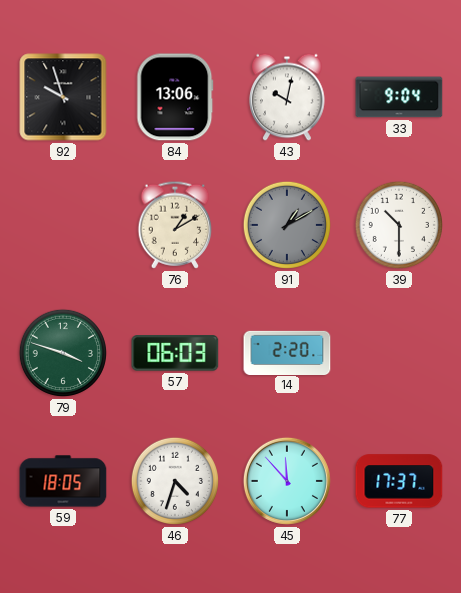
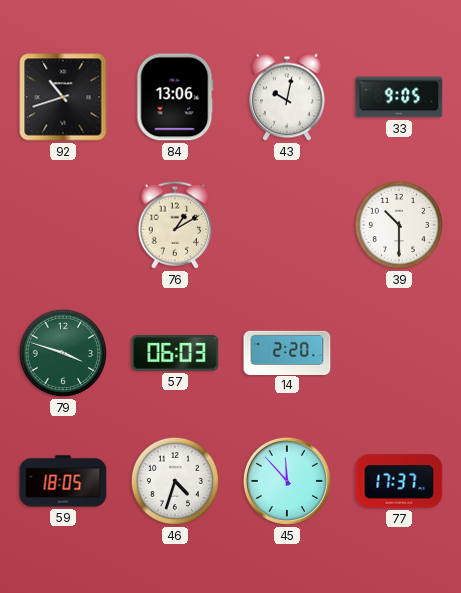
92: 9:57 -> 10:42
33: 9:04 -> 9:05
91: 1:10 -> none
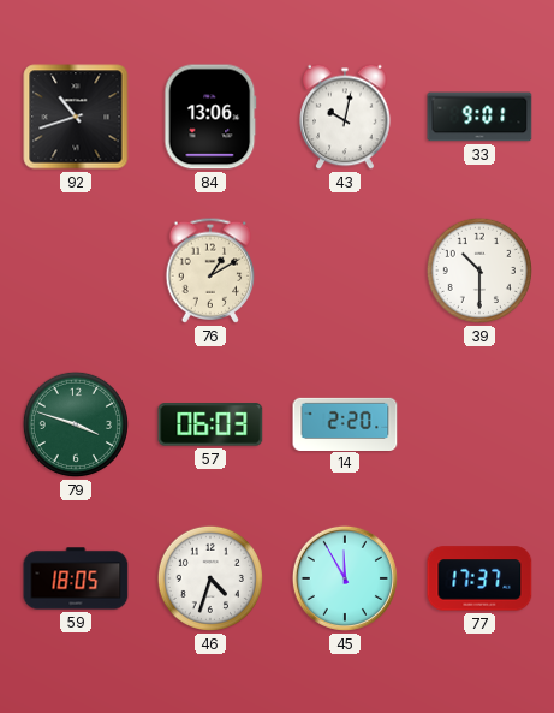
33: 9:05 -> 9:01
45: 11:53 -> 11:55
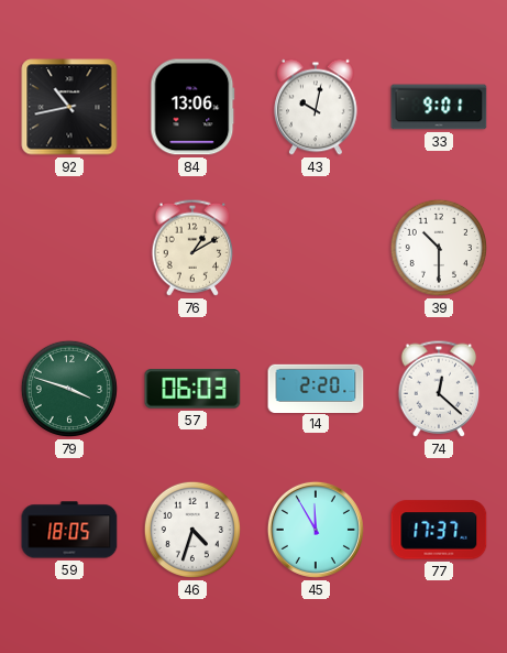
92: 10:42 -> 10:43
74: none -> 12:22
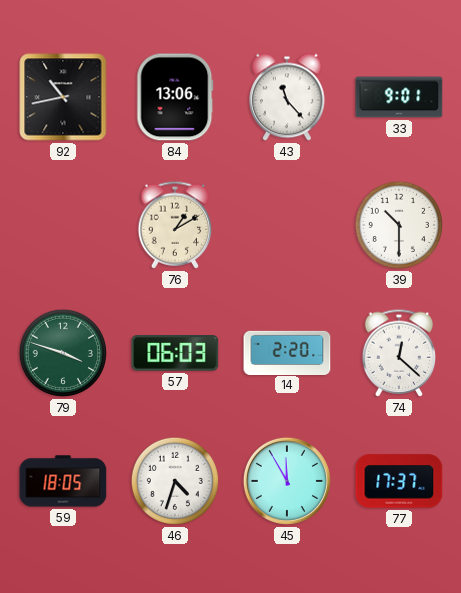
43: 10:02 -> 11:23
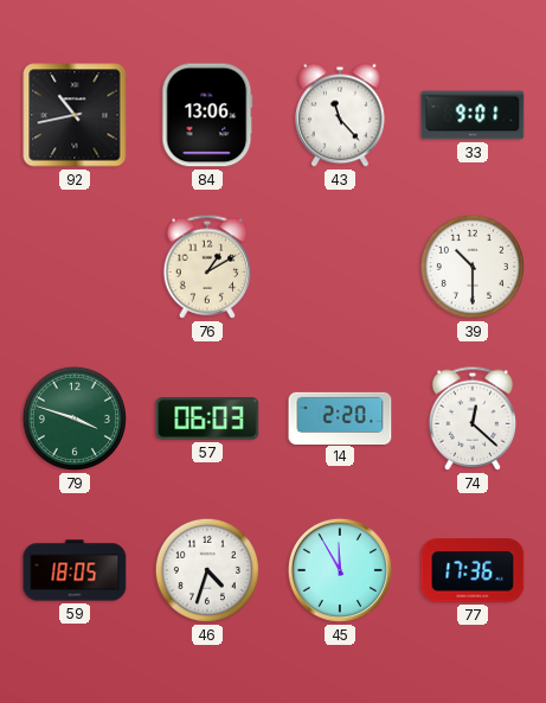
77: 17:37 -> 17:36
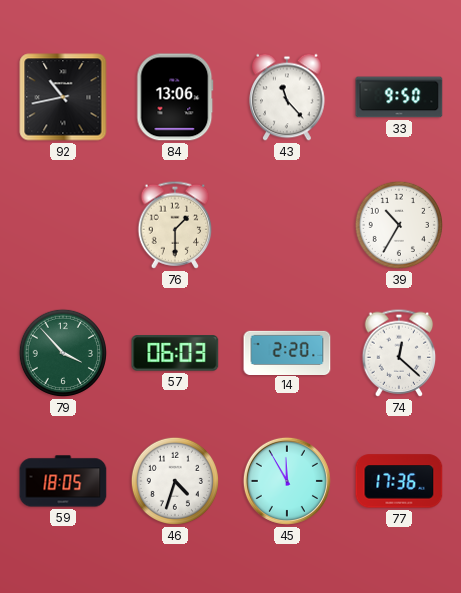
33: 9:01 -> 9:50
76: 1:10 -> 1:30
39: 10:30 -> 10:35
79: 3:48 -> 3:53
